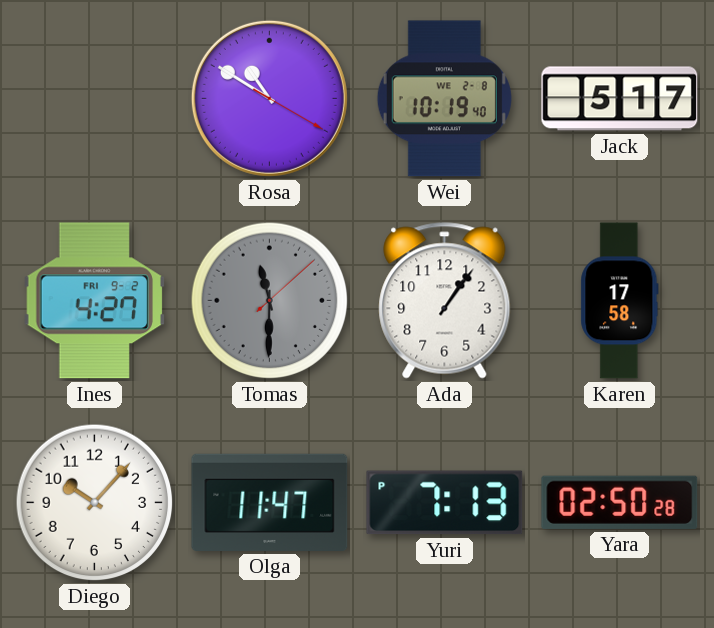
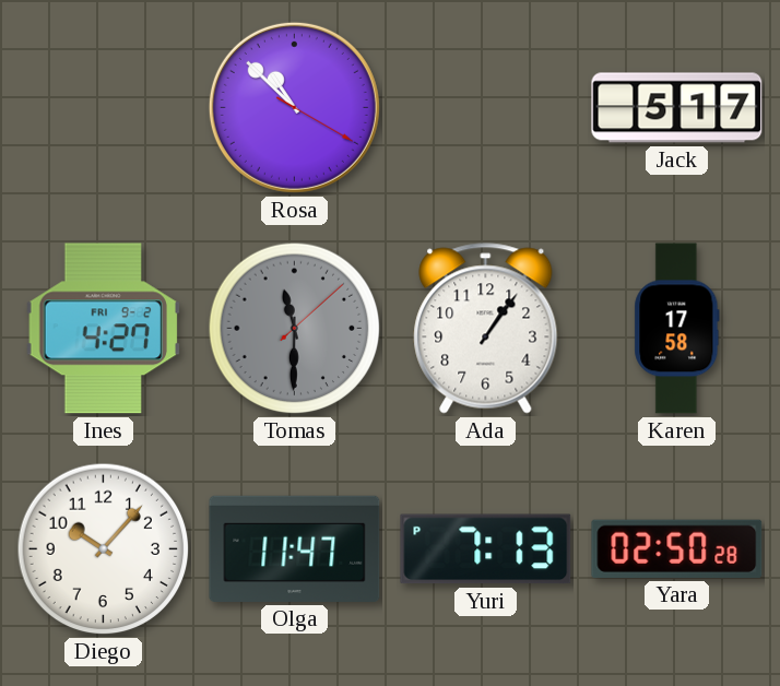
Rosa: 10:50 -> 10:52
Wei: 10:19 -> none
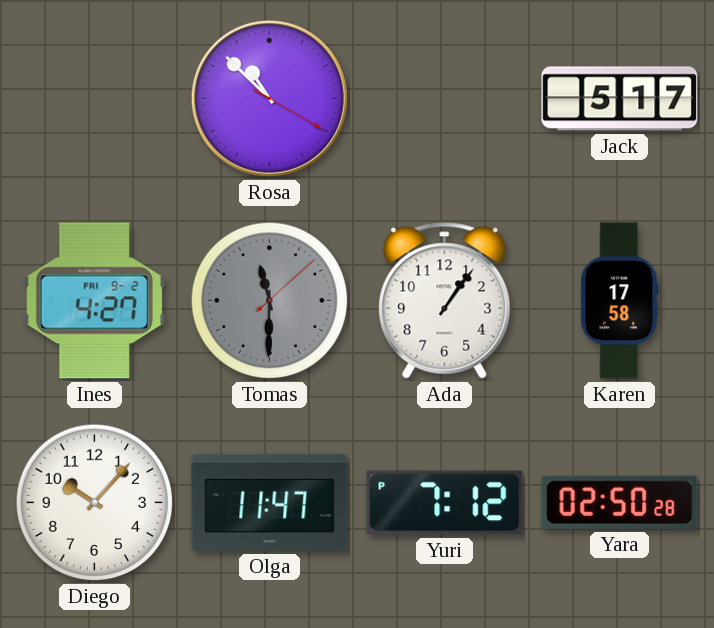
Yuri: 7:13 -> 7:12
